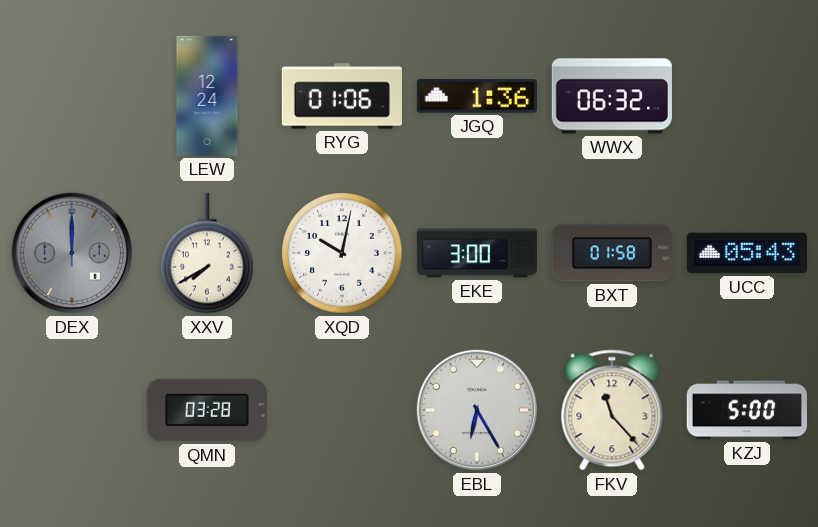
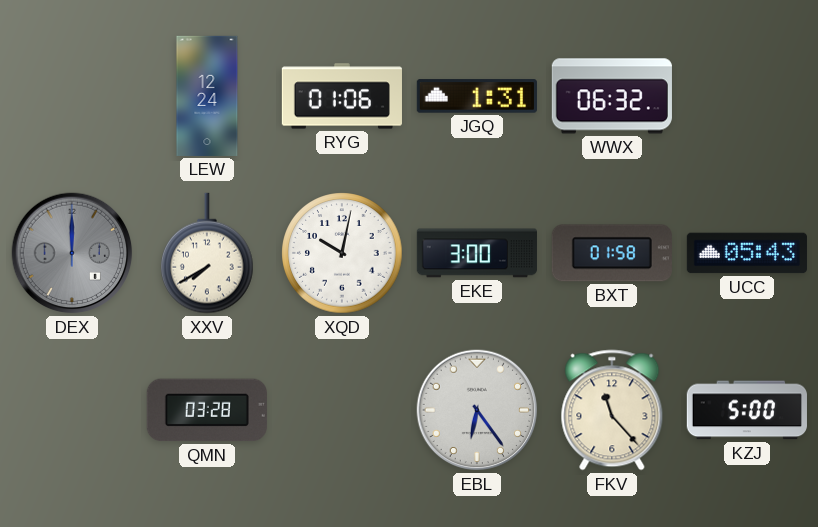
JGQ: 1:36 -> 1:31
EBL: 6:25 -> 6:24
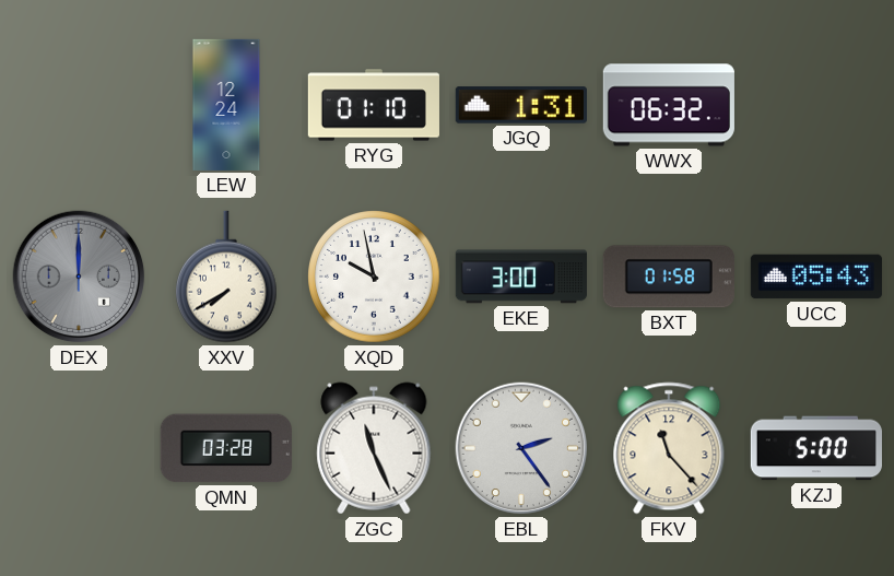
RYG: 01:06 -> 01:10
XQD: 10:02 -> 9:58
ZGC: none -> 11:26
EBL: 6:24 -> 2:24
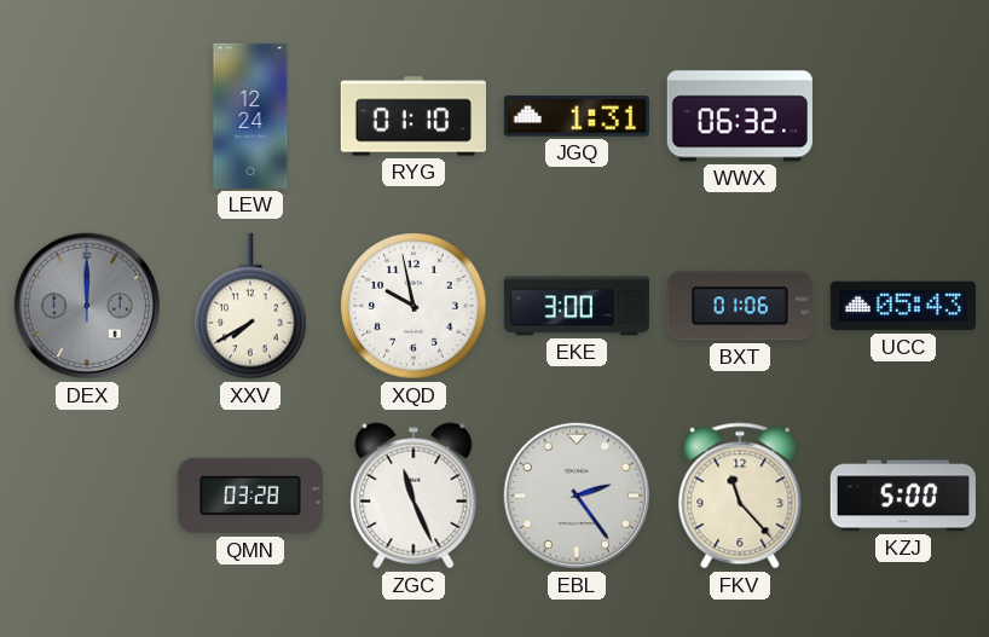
BXT: 01:58 -> 01:06
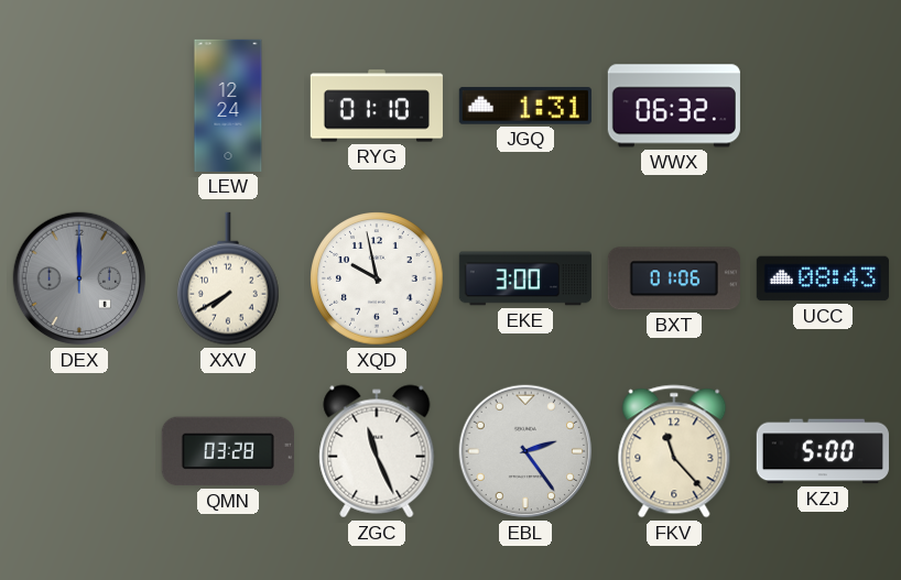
UCC: 05:43 -> 08:43
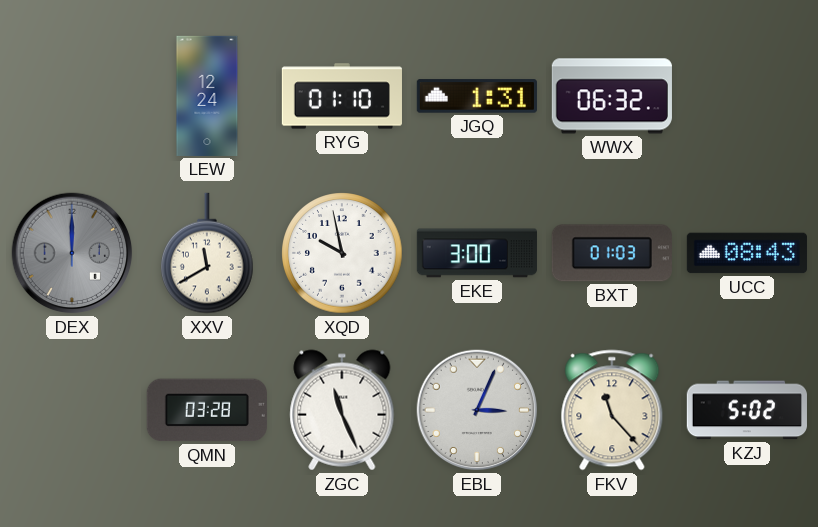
XXV: 7:40 -> 11:40
BXT: 01:06 -> 01:03
EBL: 2:24 -> 3:04
KZJ: 5:00 -> 5:02
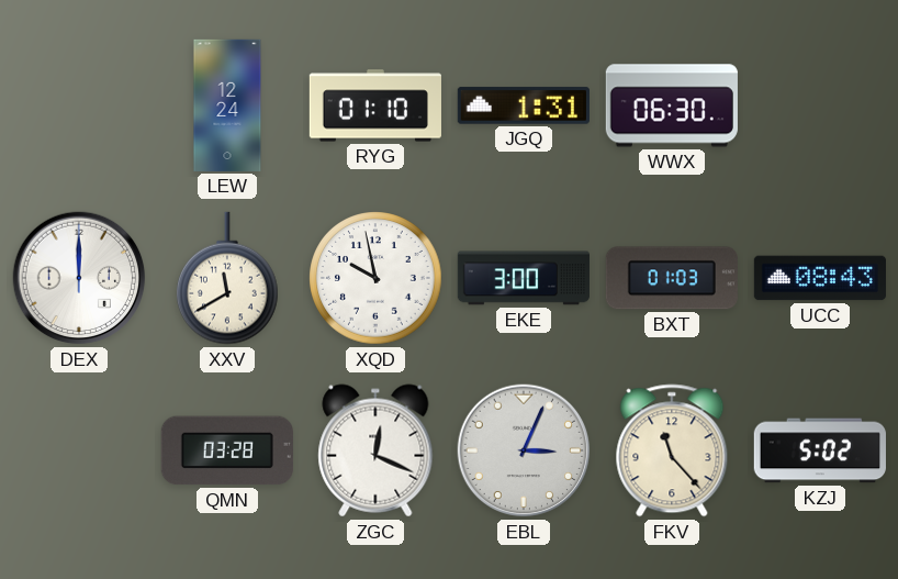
WWX: 06:32 -> 06:30
DEX dial: grey -> white
ZGC: 11:26 -> 12:19
